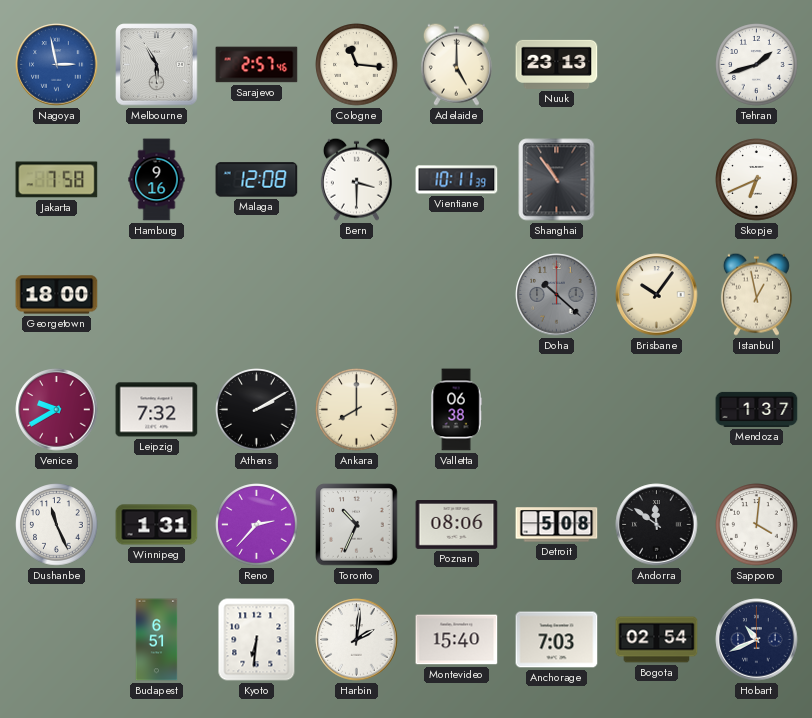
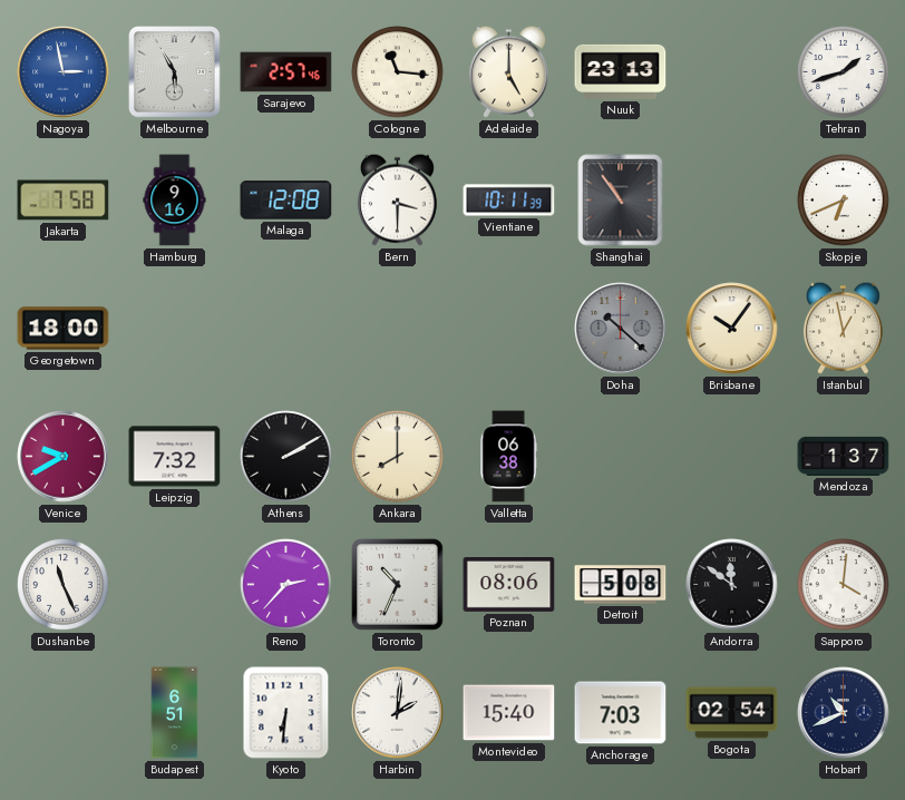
Winnipeg: 1:31 -> none
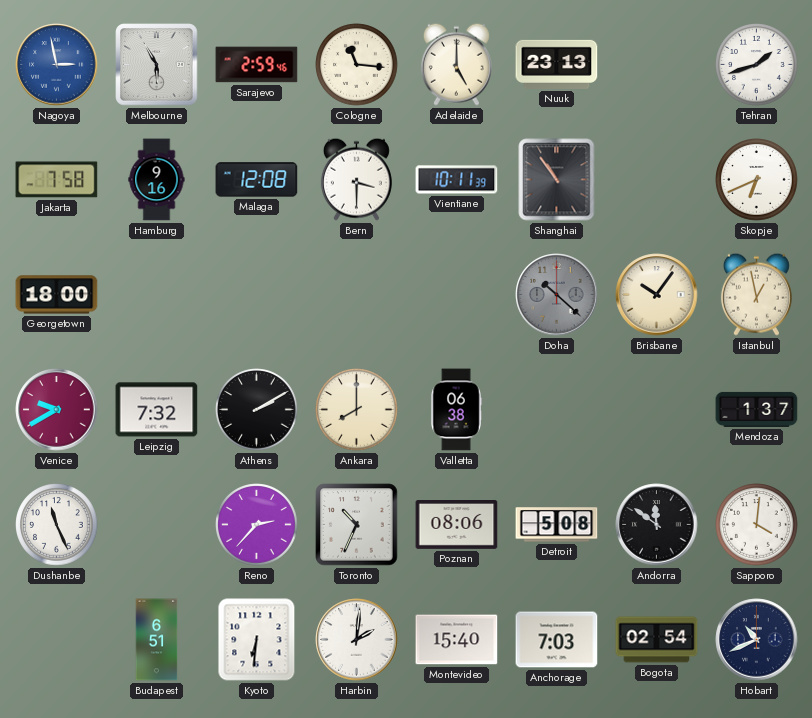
Sarajevo: 2:57 -> 2:59
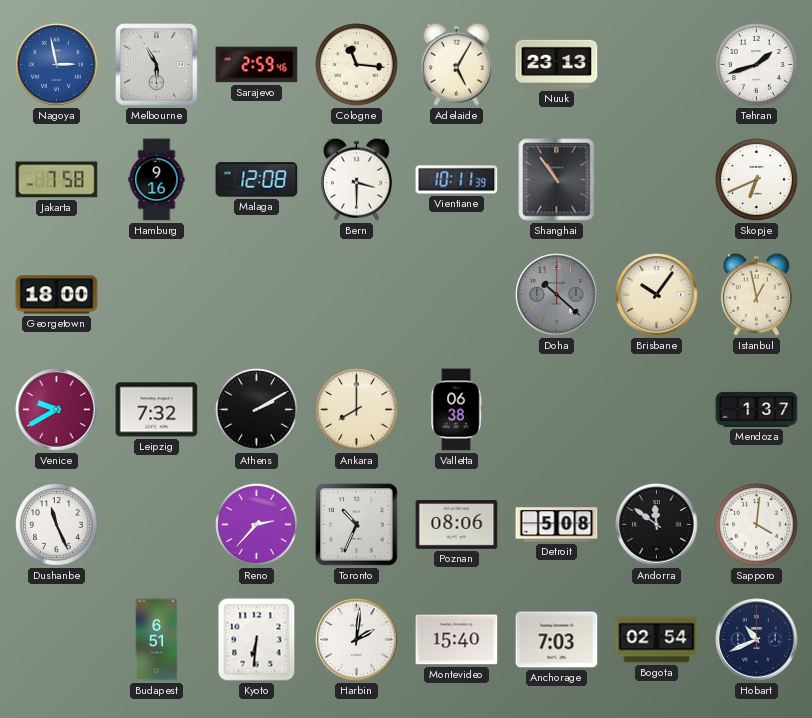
Adelaide: 5:00 -> 5:05
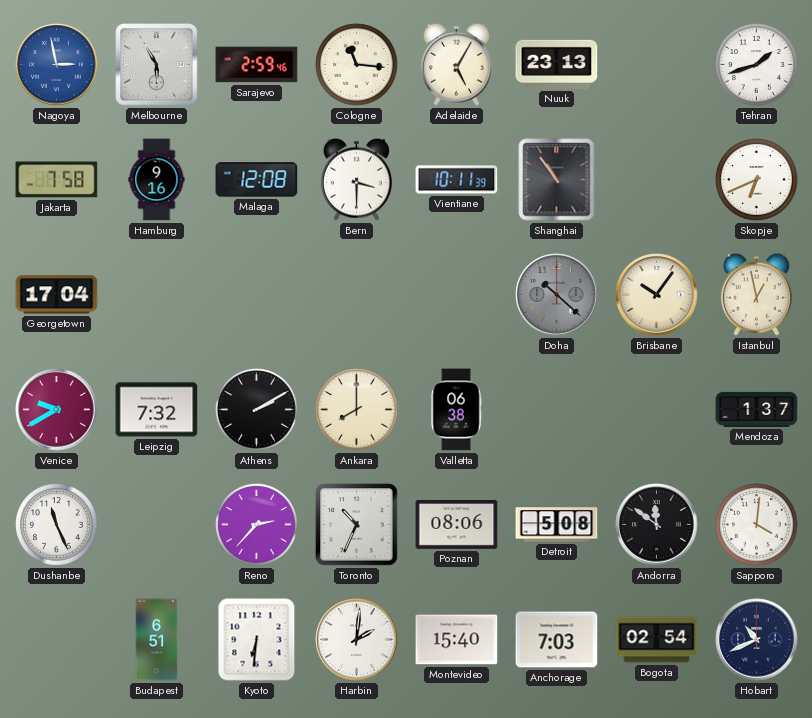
Georgetown: 18:00 -> 17:04
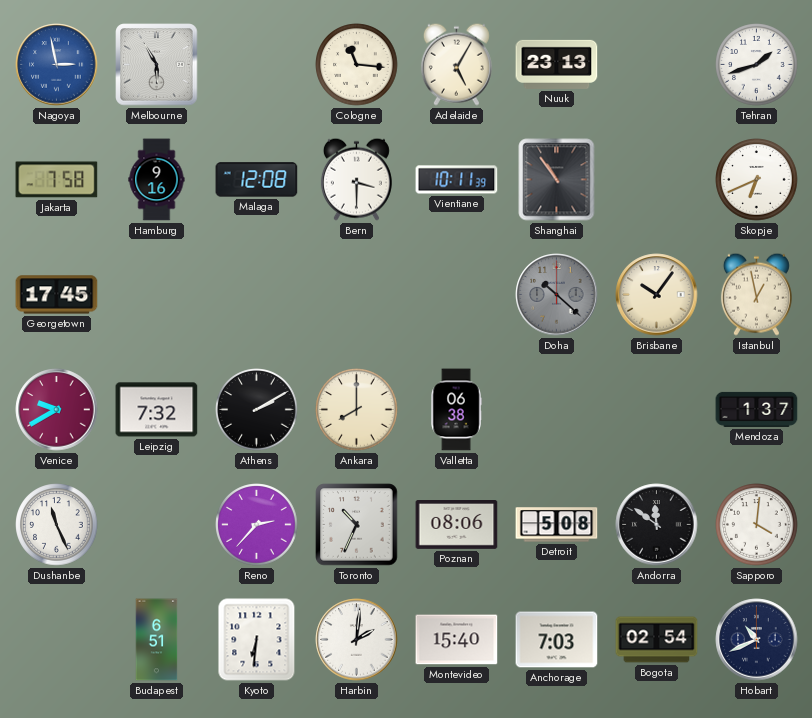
Sarajevo: 2:59 -> none
Georgetown: 17:04 -> 17:45
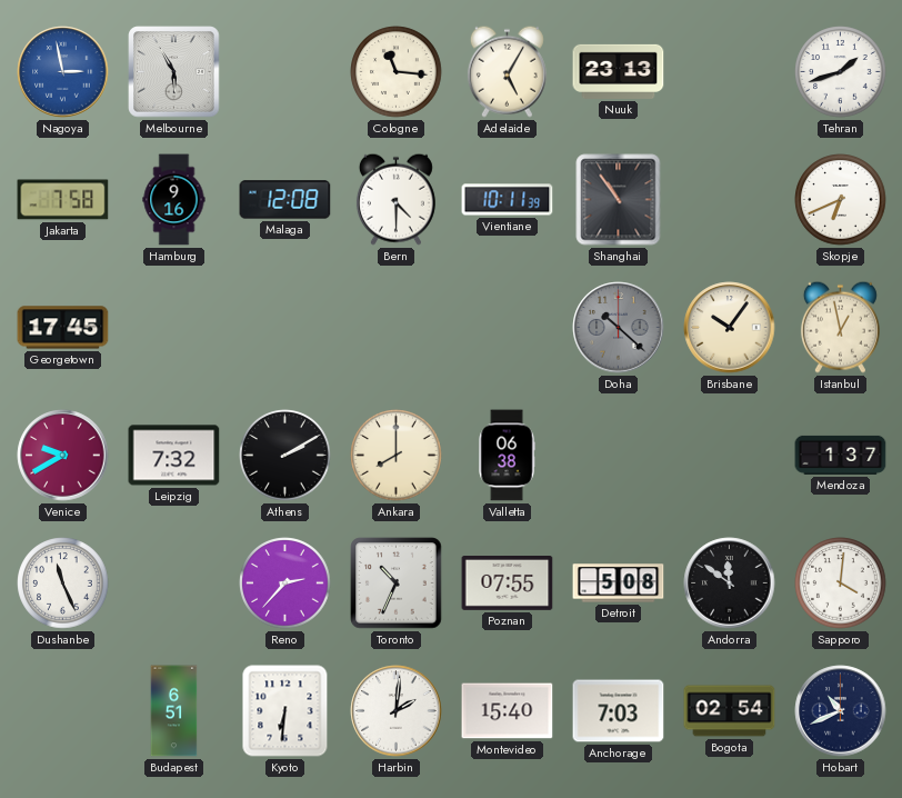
Bern: 3:30 -> 4:30
Poznan: 08:06 -> 07:55
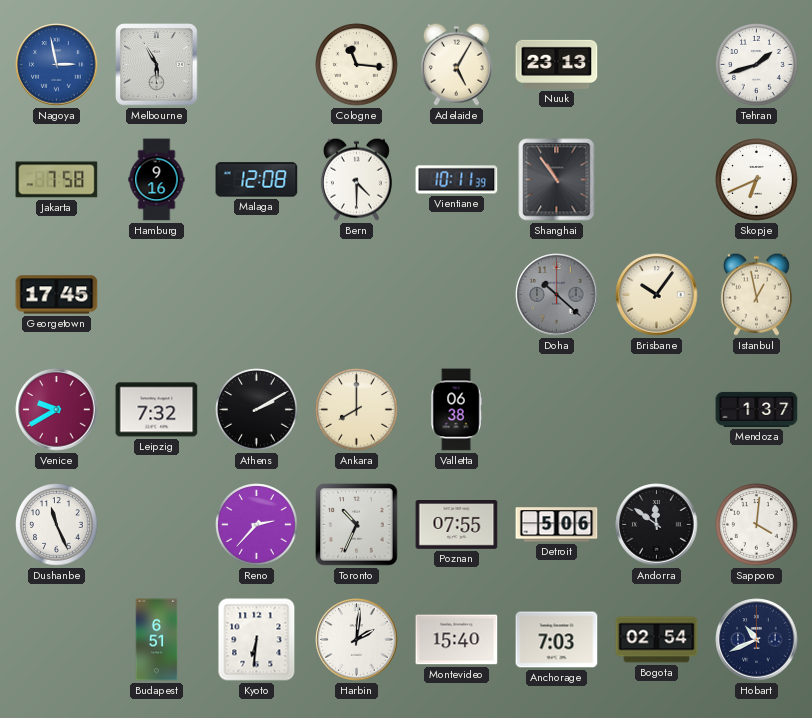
Detroit: 5:08 -> 5:06
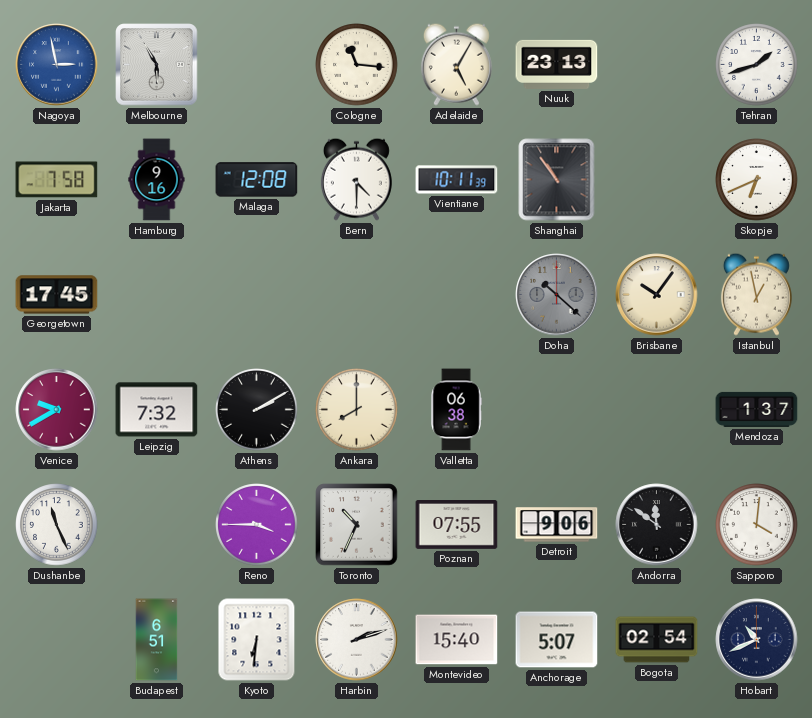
Reno: 2:37 -> 3:45
Detroit: 5:06 -> 9:06
Harbin: 2:01 -> 2:12
Anchorage: 7:03 -> 5:07
